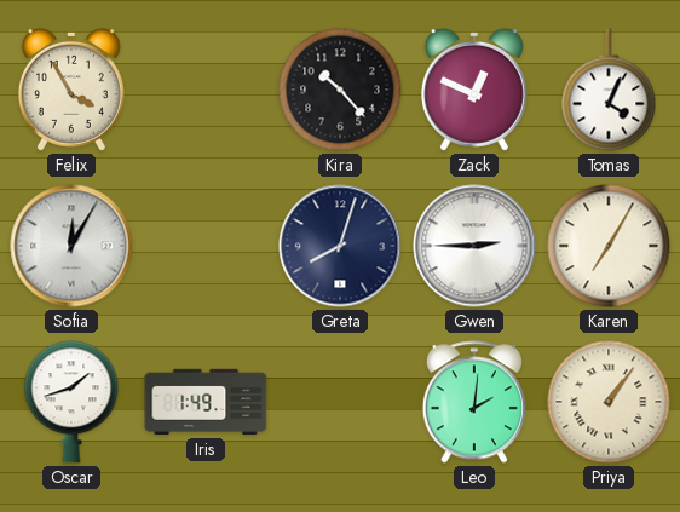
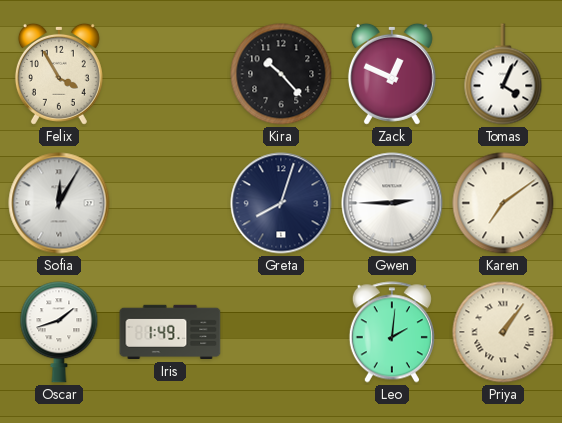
Karen: 7:05 -> 7:09
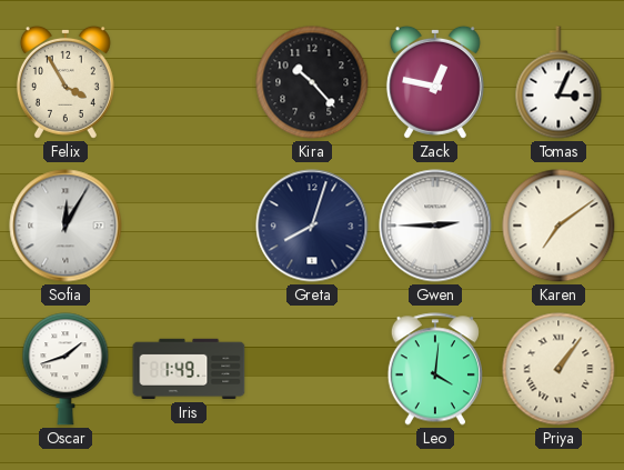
Zack: 12:49 -> 12:47
Tomas: 4:04 -> 3:04
Leo: 2:01 -> 4:01
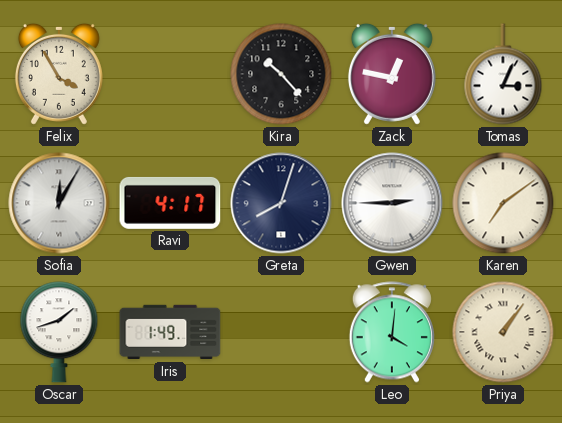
Ravi: none -> 4:17
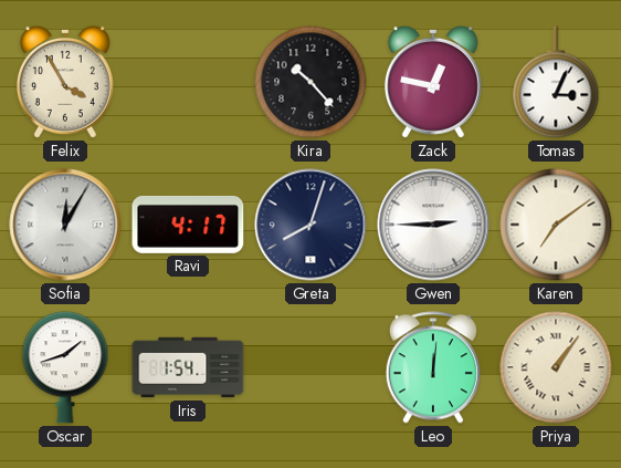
Iris: 1:49 -> 1:54
Leo: 4:01 -> 12:01
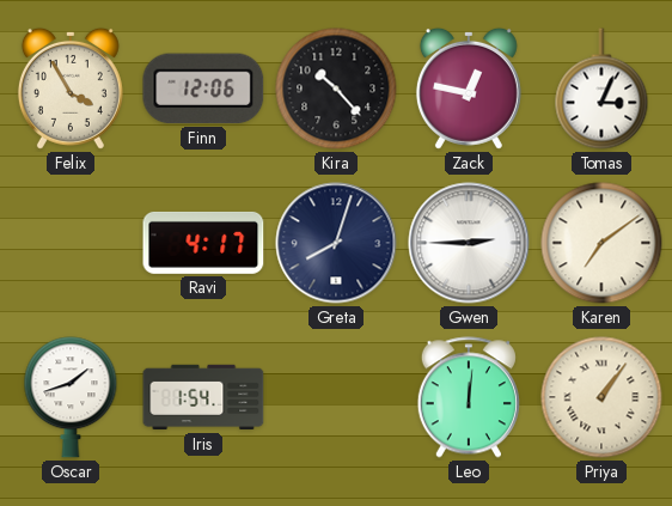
Finn: none -> 12:06
Sofia: 12:05 -> none
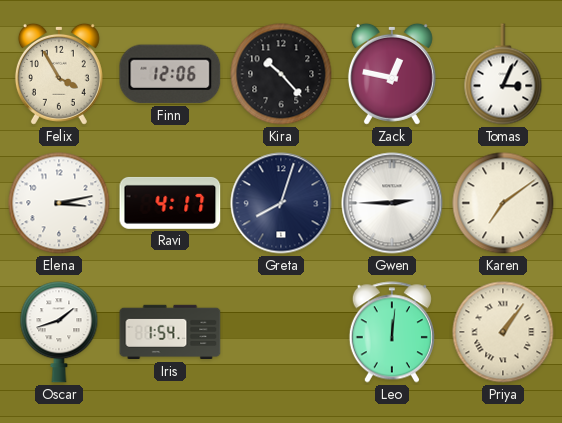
Elena: none -> 3:13
